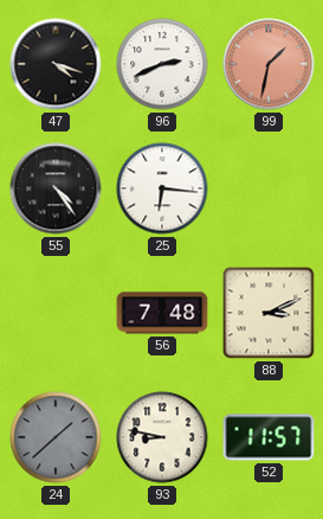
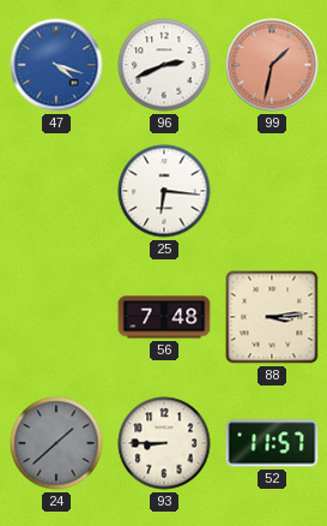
47 dial: black -> blue
55: 4:24 -> none
88: 3:11 -> 3:14
93: 8:47 -> 8:45
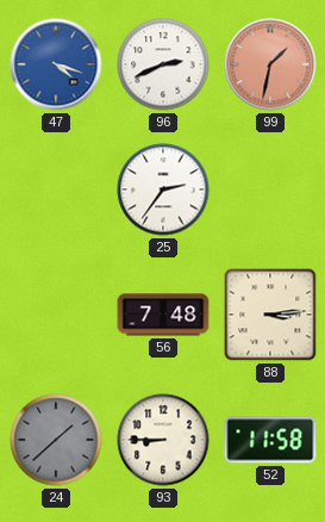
25: 6:16 -> 2:36
52: 11:57 -> 11:58
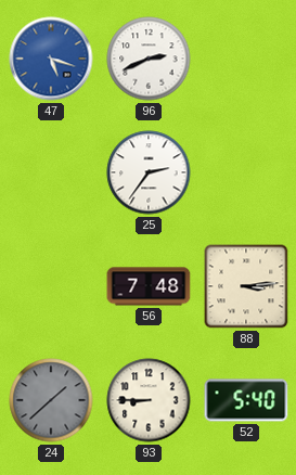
47: 4:18 -> 5:18
99: 1:32 -> none
52: 11:58 -> 5:40
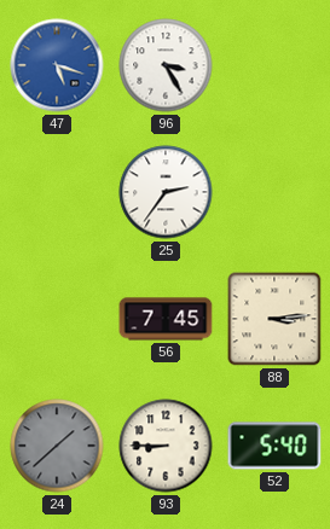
96: 2:41 -> 3:25
56: 7:48 -> 7:45
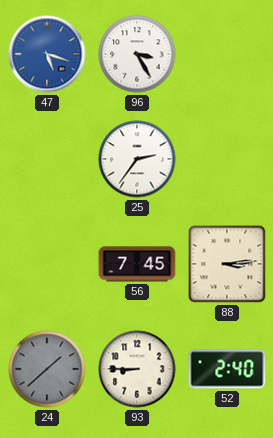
52: 5:40 -> 2:40
